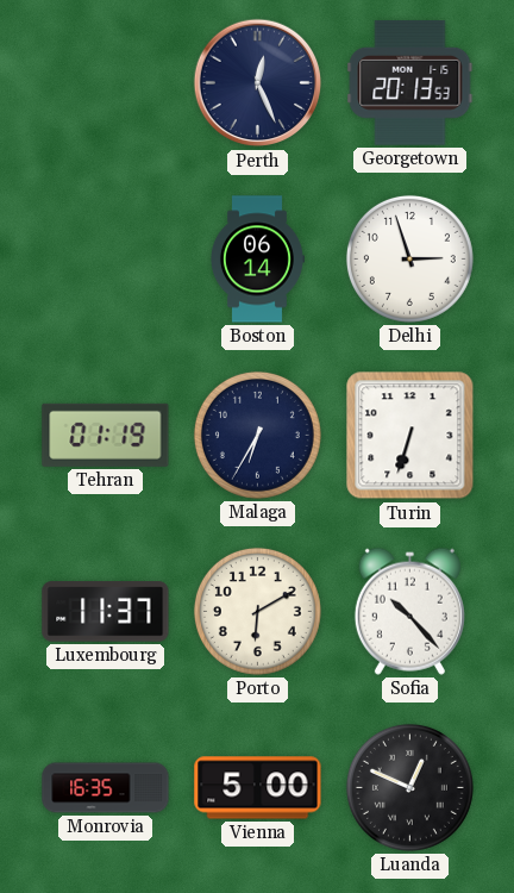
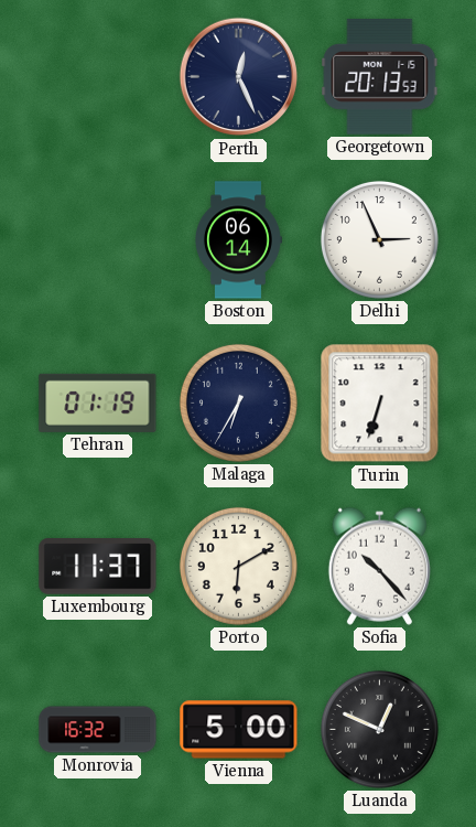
Delhi: 2:57 -> 2:56
Monrovia: 16:35 -> 16:32
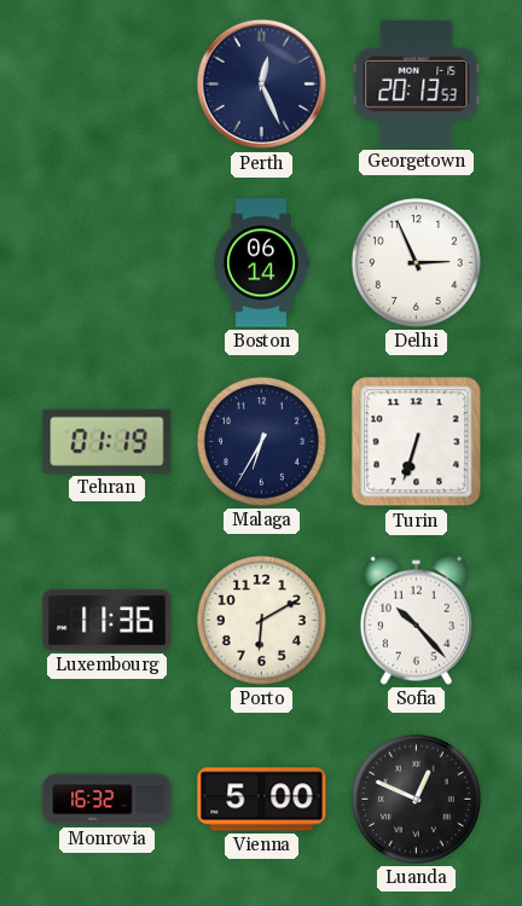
Luxembourg: 11:37 -> 11:36
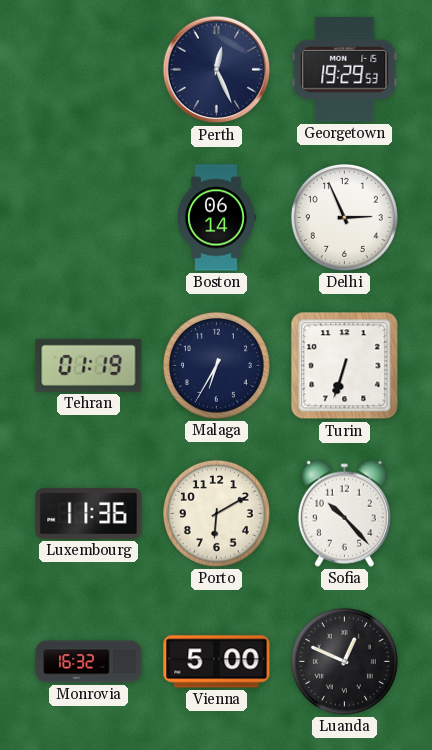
Georgetown: 20:13 -> 19:29
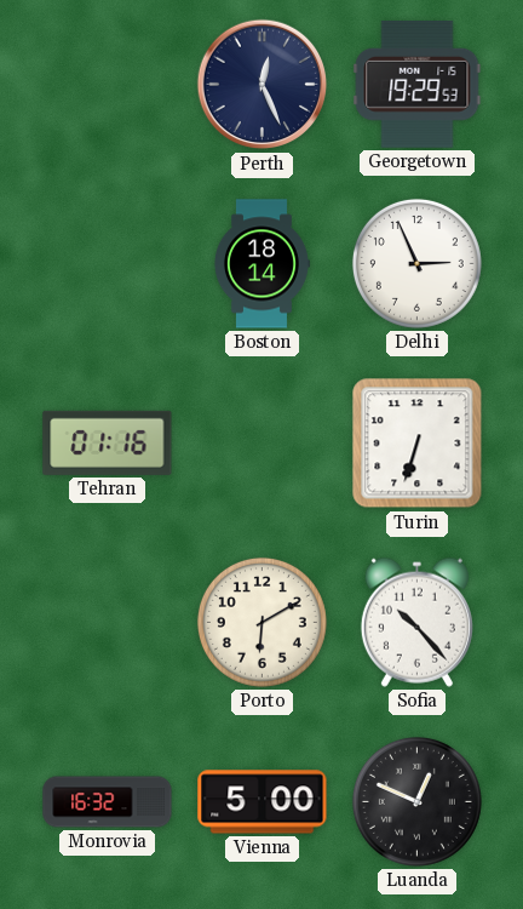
Boston: 06:14 -> 18:14
Tehran: 01:19 -> 01:16
Malaga: 6:35 -> none
Luxembourg: 11:36 -> none
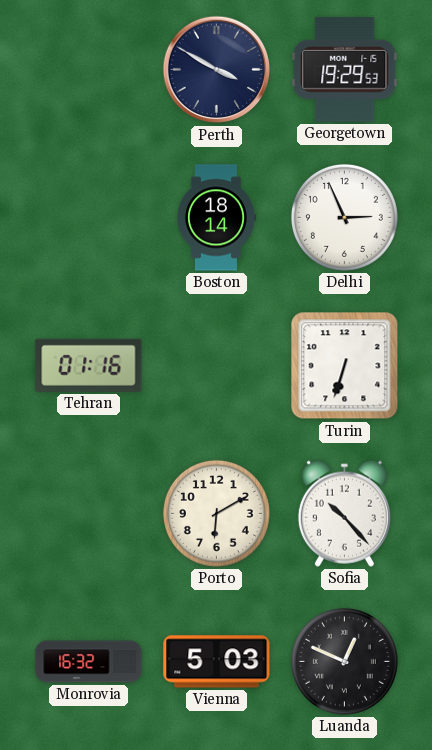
Perth: 12:26 -> 3:50
Vienna: 5:00 -> 5:03
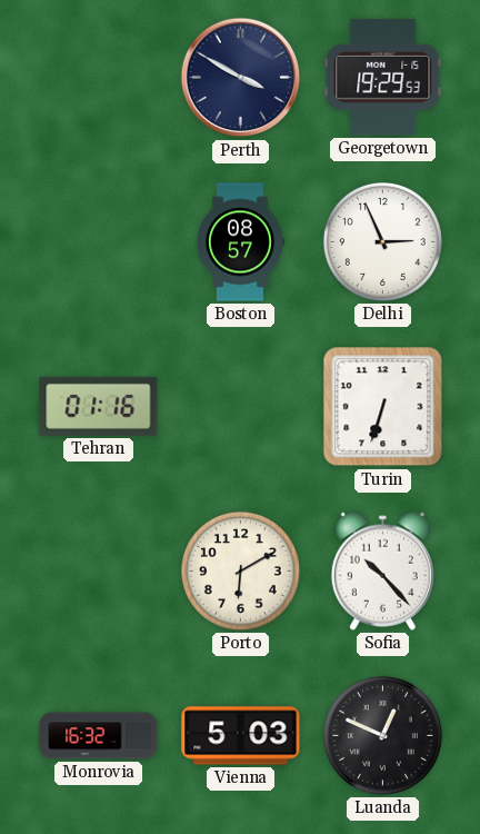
Boston: 18:14 -> 08:57
